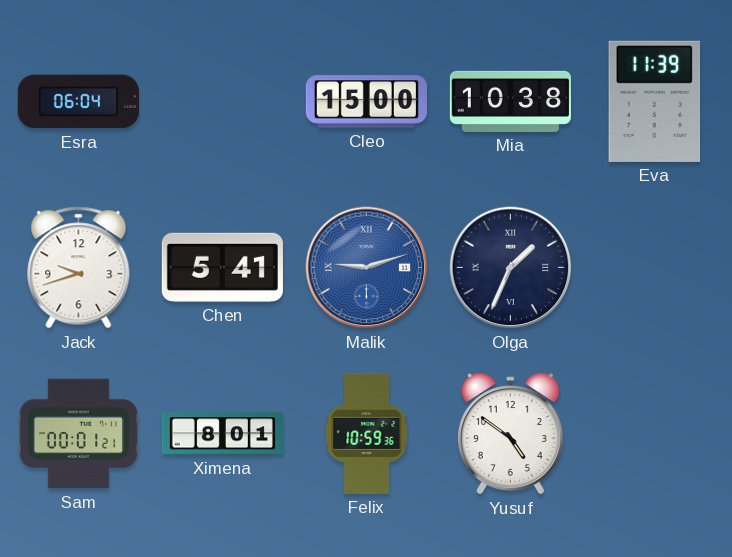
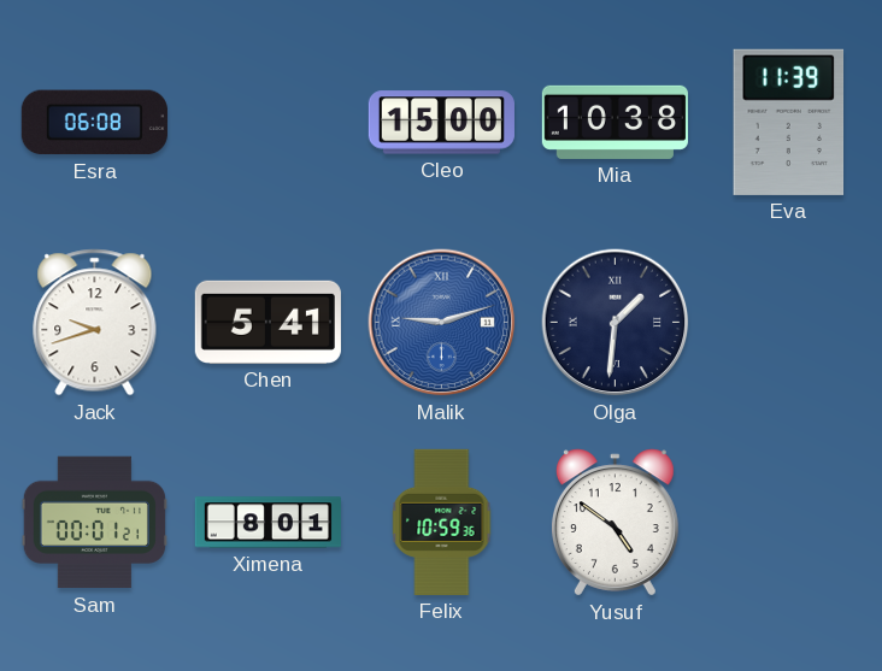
Esra: 06:04 -> 06:08
Olga: 1:34 -> 1:31
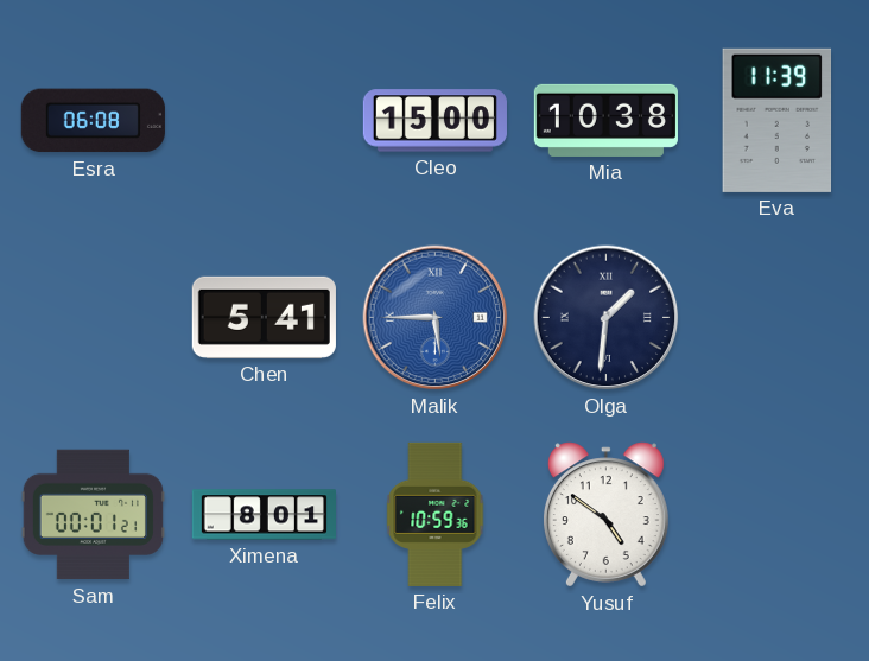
Jack: 9:42 -> none
Malik: 9:12 -> 5:45
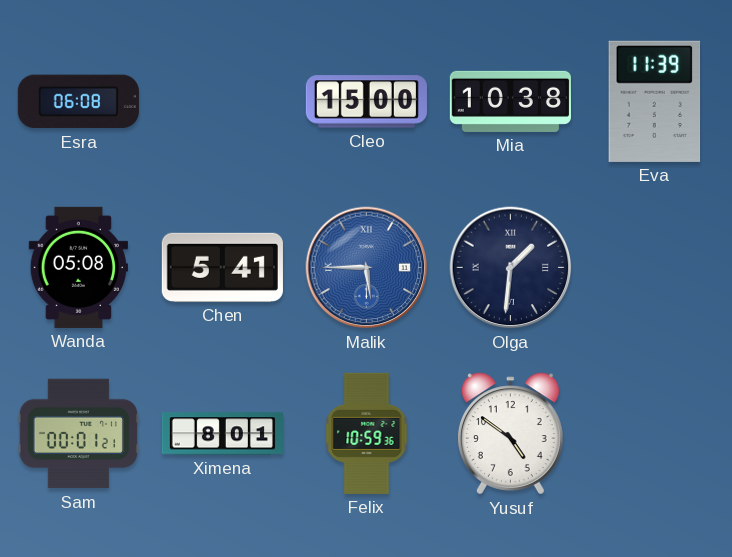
Wanda: none -> 05:08
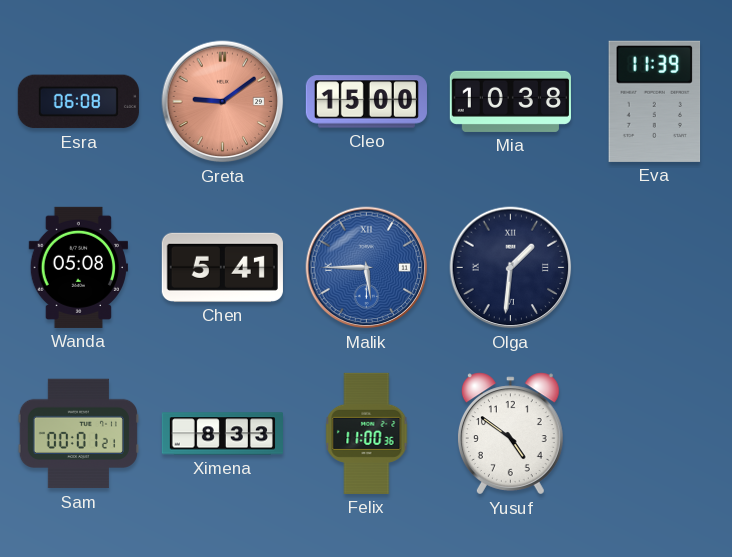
Greta: none -> 9:09
Ximena: 8:01 -> 8:33
Felix: 10:59 -> 11:00
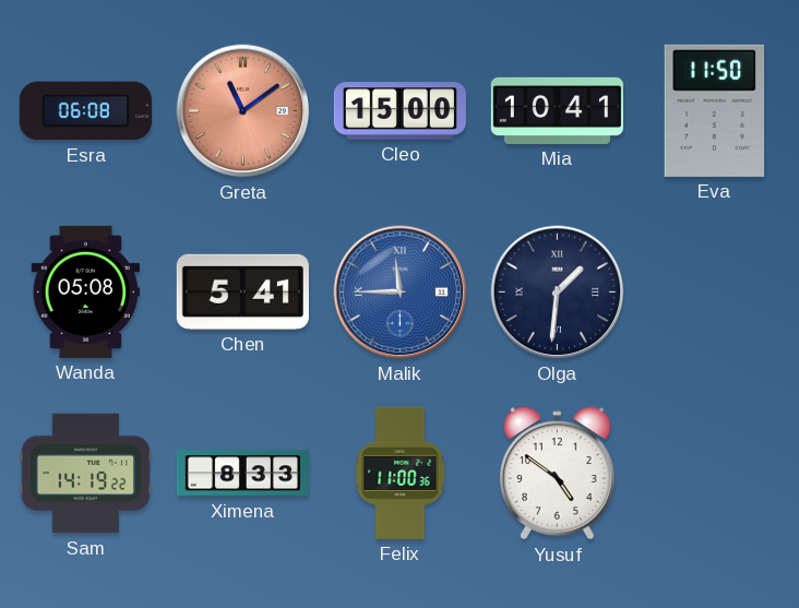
Greta: 9:09 -> 11:09
Mia: 10:38 -> 10:41
Eva: 11:39 -> 11:50
Malik: 5:45 -> 11:45
Sam: 00:01 -> 14:19
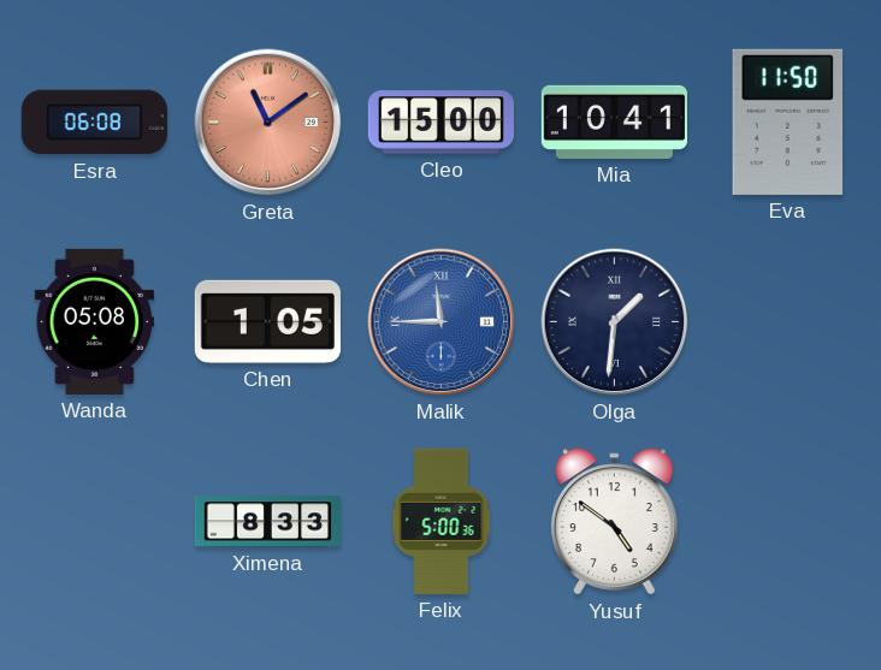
Chen: 5:41 -> 1:05
Sam: 14:19 -> none
Felix: 11:00 -> 5:00
